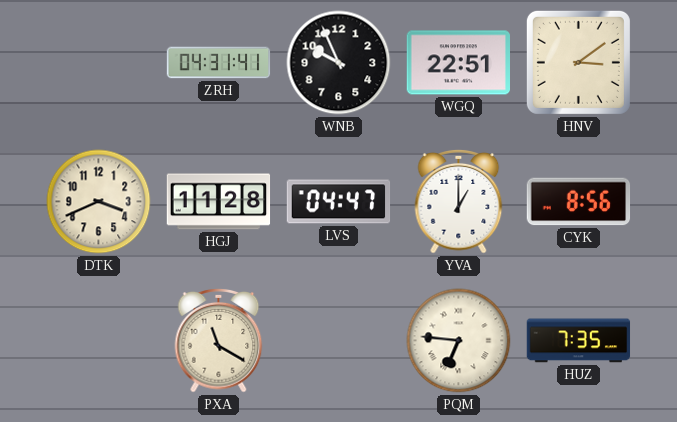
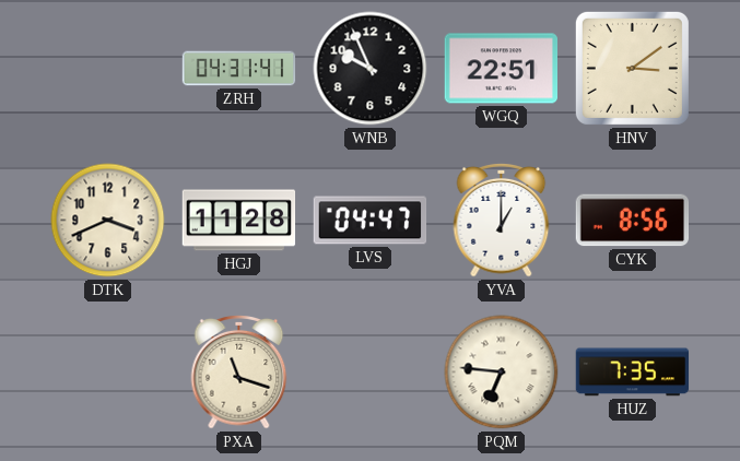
PXA: 11:20 -> 11:18
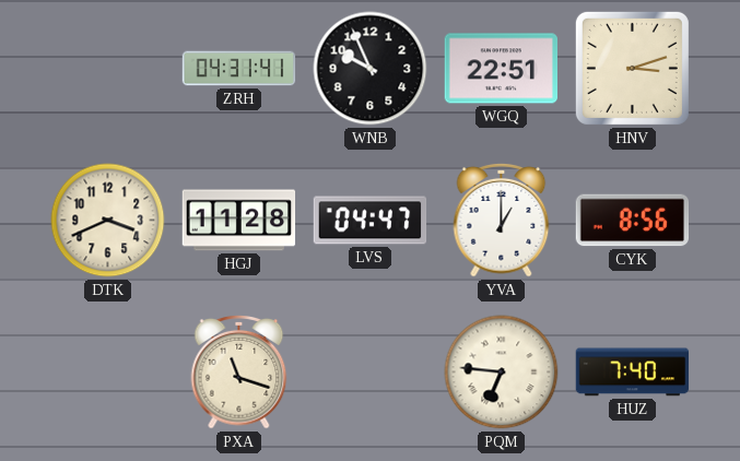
HNV: 3:09 -> 3:12
HUZ: 7:35 -> 7:40
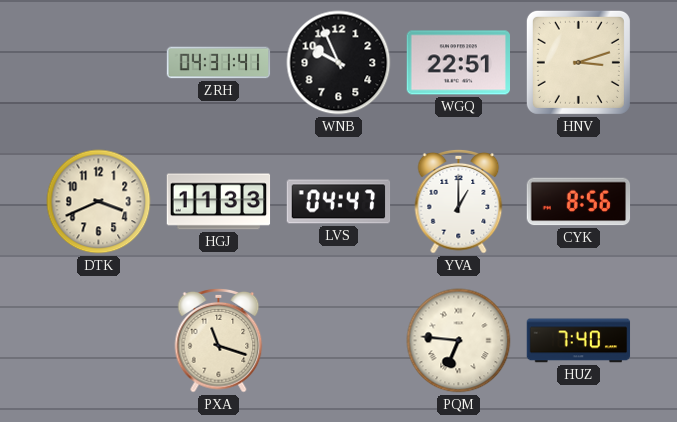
HGJ: 11:28 -> 11:33
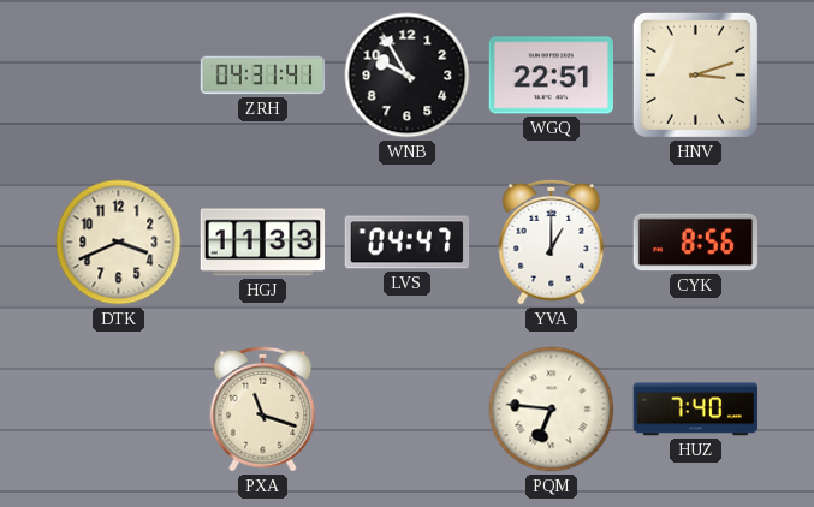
WNB: 9:56 -> 9:55
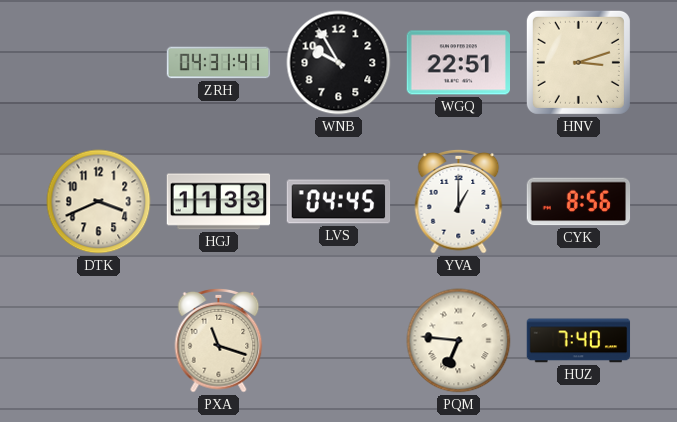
LVS: 04:47 -> 04:45
